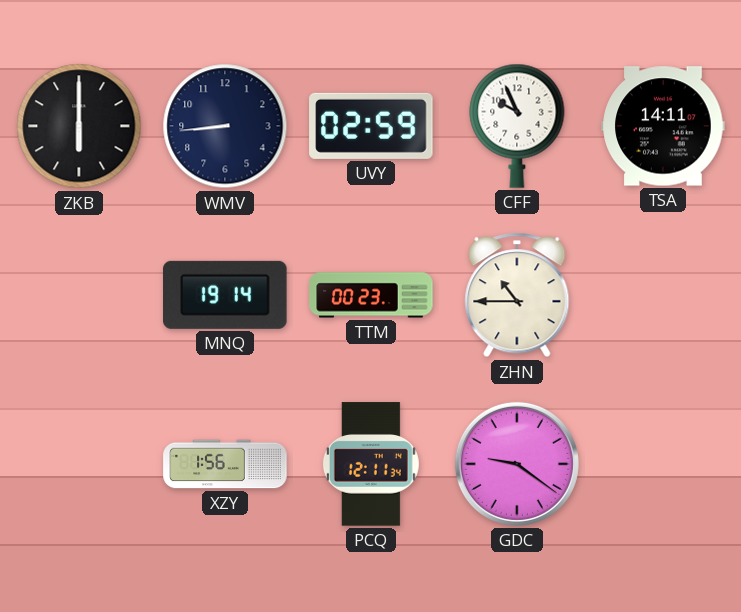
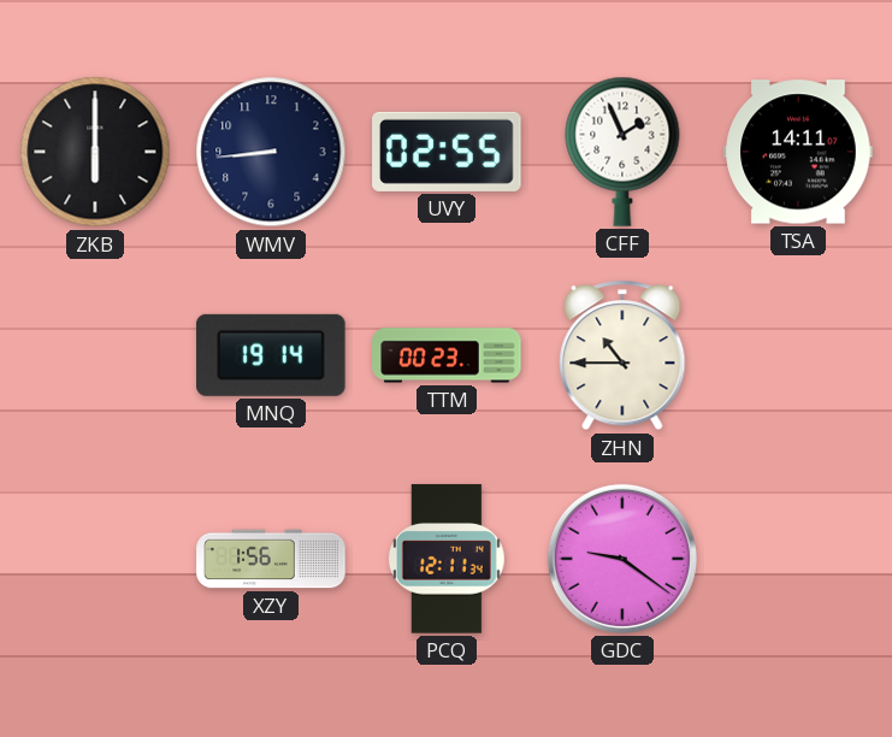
UVY: 02:59 -> 02:55
CFF: 9:56 -> 1:56
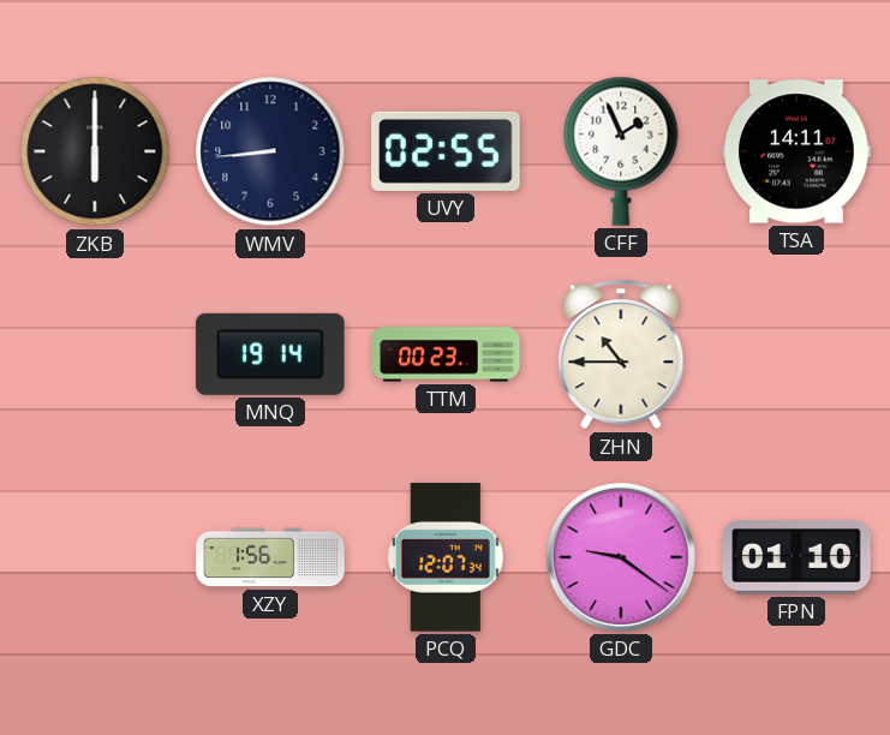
PCQ: 12:11 -> 12:07
FPN: none -> 01:10
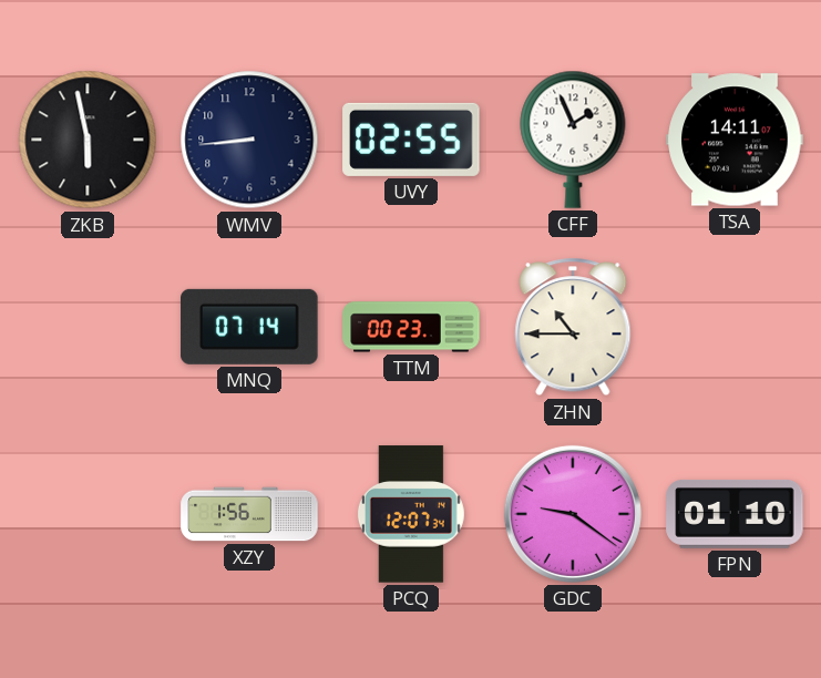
ZKB: 6:00 -> 5:58
MNQ: 19:14 -> 07:14
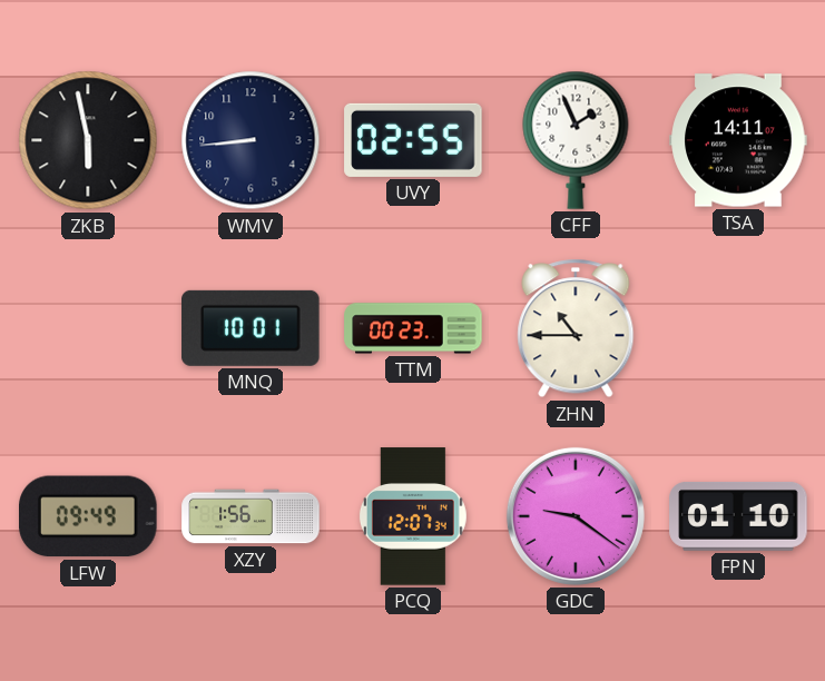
MNQ: 07:14 -> 10:01
LFW: none -> 09:49
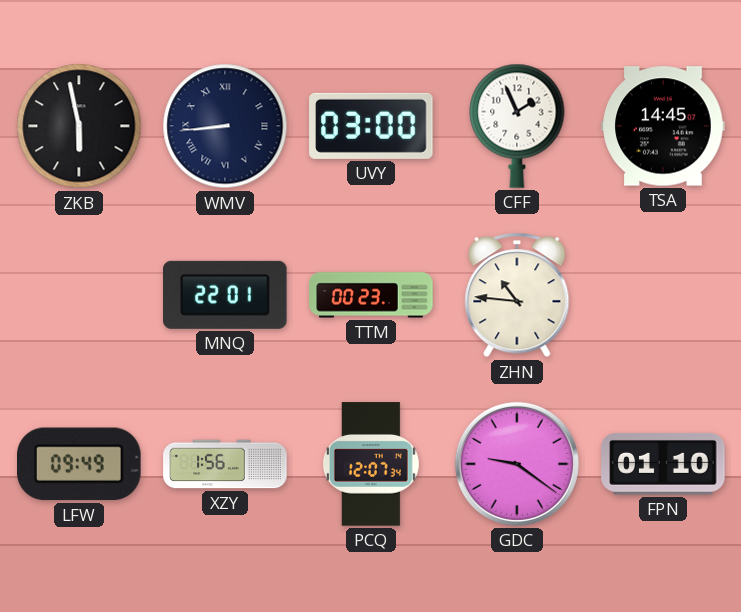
WMV numerals: Arabic -> Roman
UVY: 02:55 -> 03:00
TSA: 14:11 -> 14:45
MNQ: 10:01 -> 22:01
ZHN: 10:45 -> 10:46
